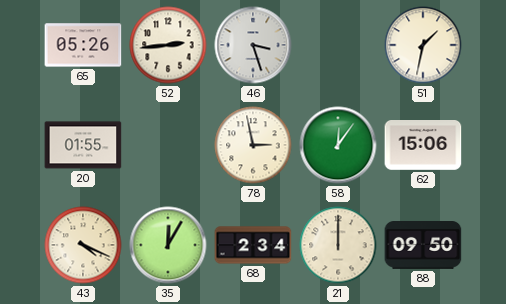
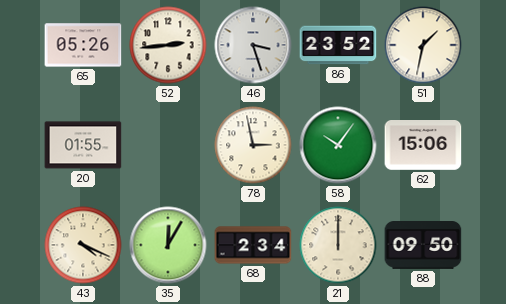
86: none -> 23:52
58: 12:06 -> 10:06
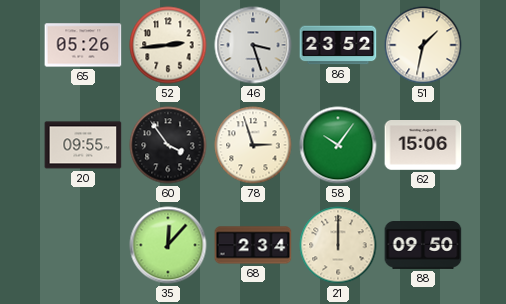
20: 01:55 -> 09:55
60: none -> 3:54
78: 2:58 -> 2:57
43: 4:19 -> none
35: 12:05 -> 12:07
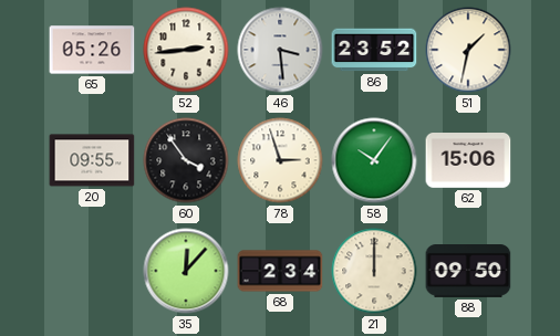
46: 3:27 -> 3:29
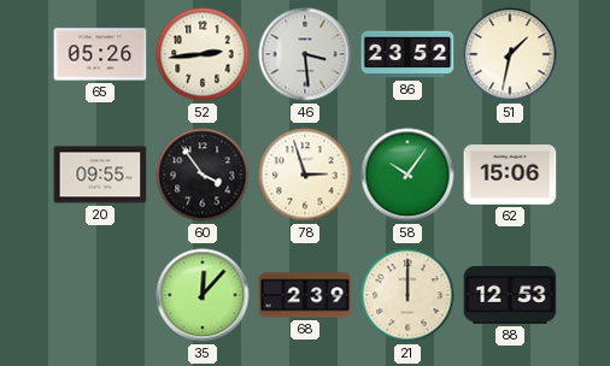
68: 2:34 -> 2:39
88: 09:50 -> 12:53
